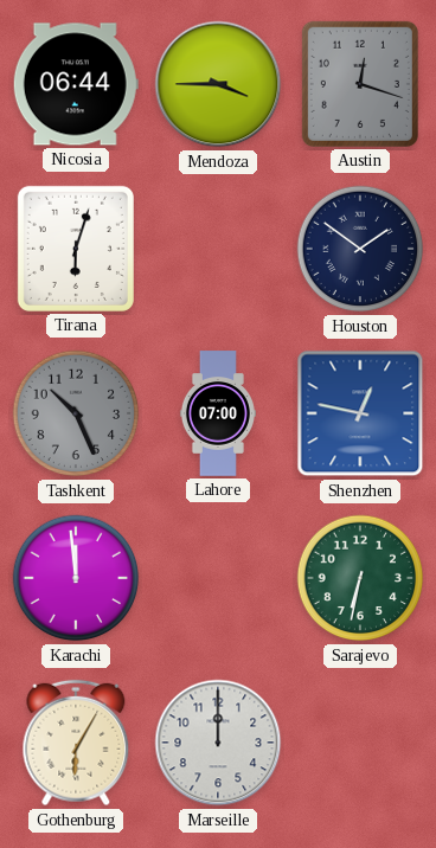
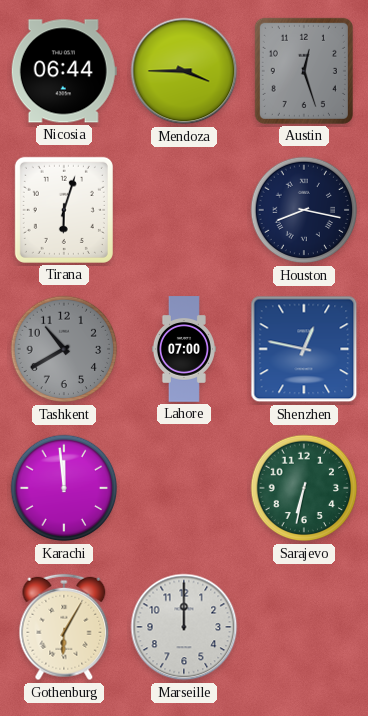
Austin: 12:18 -> 12:27
Houston: 1:51 -> 8:17
Tashkent: 10:26 -> 10:40
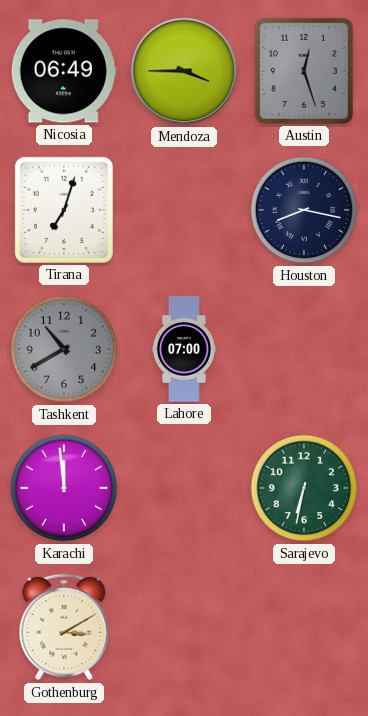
Nicosia: 06:44 -> 06:49
Tirana: 6:03 -> 7:03
Shenzhen: 12:47 -> none
Gothenburg: 6:05 -> 3:10
Marseille: 12:00 -> none
